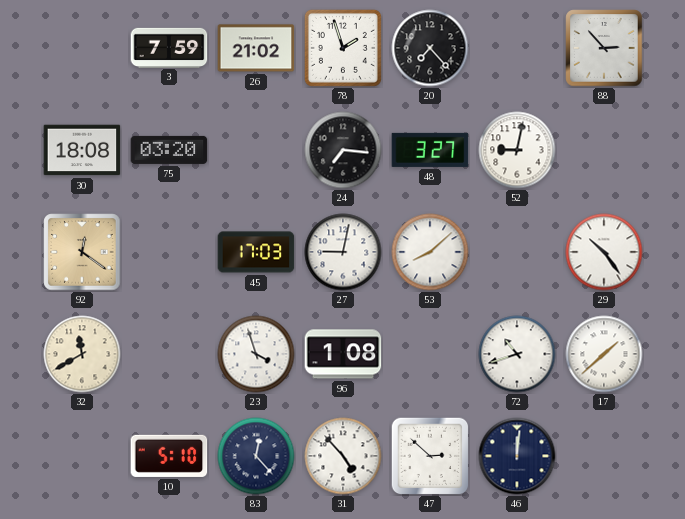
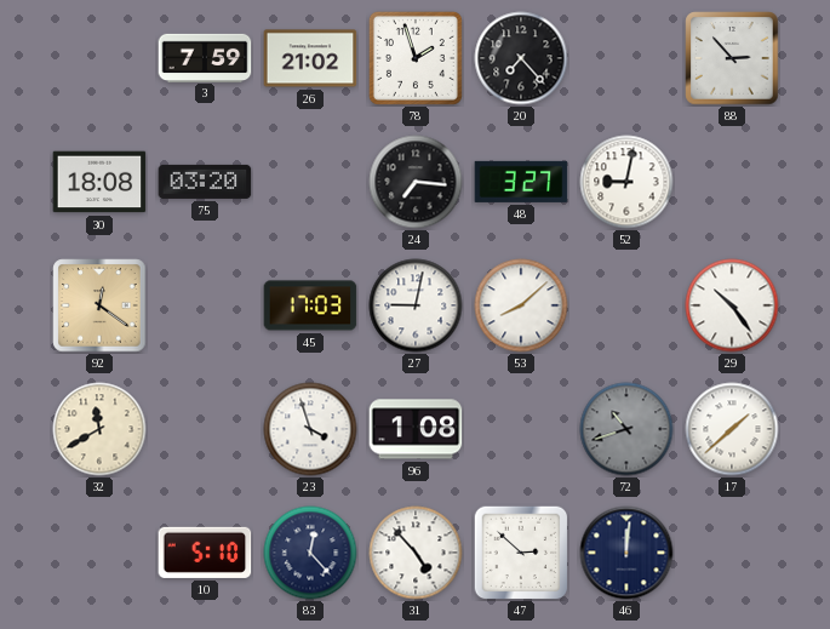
72 dial: white -> grey
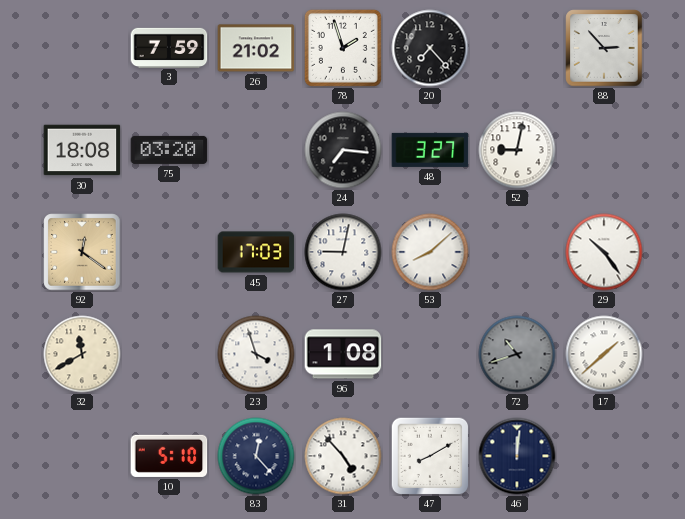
47: 2:52 -> 8:10
